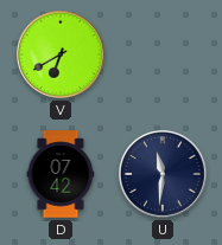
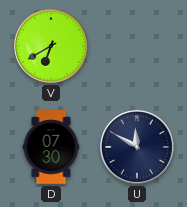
D: 07:42 -> 07:30
U: 11:31 -> 11:50
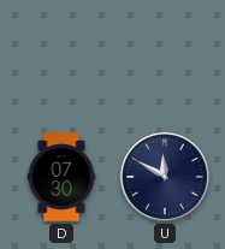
V: 6:40 -> none
